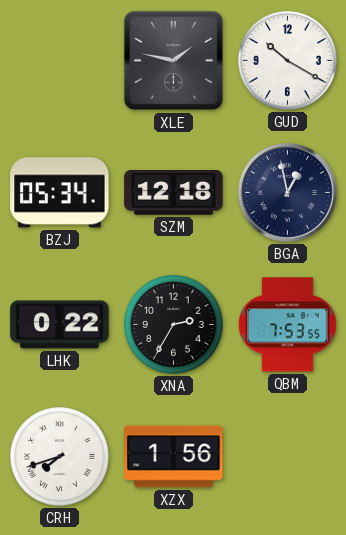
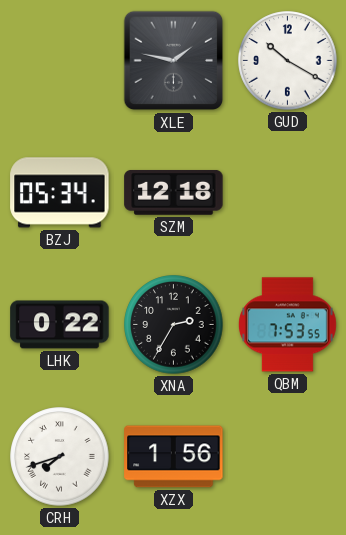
BGA: 12:58 -> none
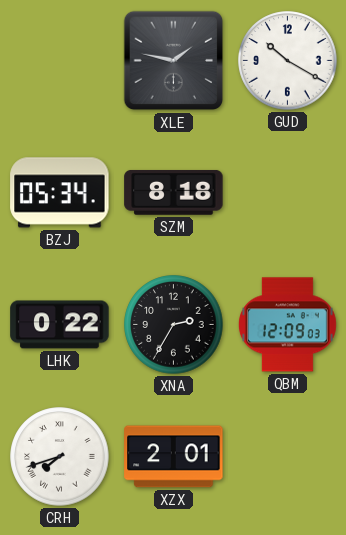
SZM: 12:18 -> 8:18
QBM: 7:53 -> 12:09
XZX: 1:56 -> 2:01
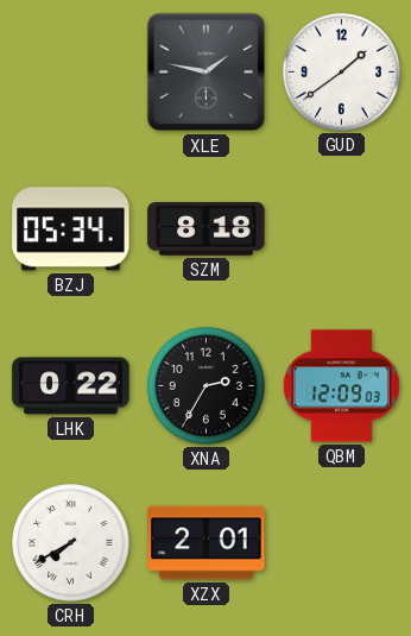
GUD: 10:20 -> 1:39
CRH: 7:42 -> 7:40
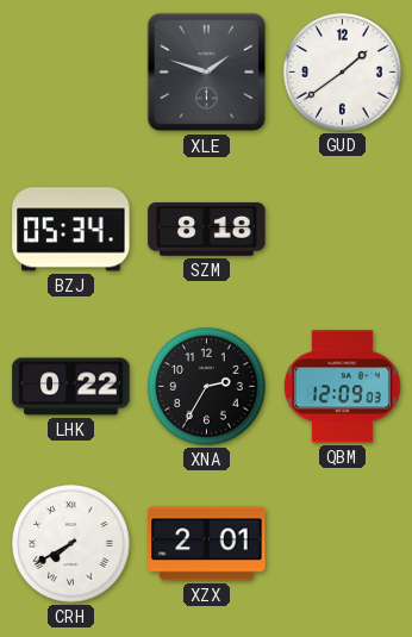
XLE: 1:47 -> 1:48
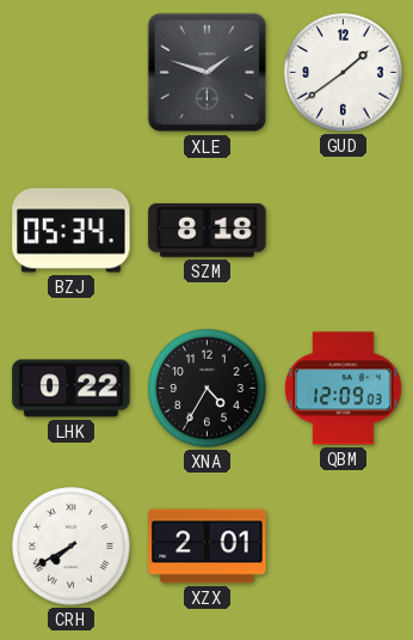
XNA: 2:35 -> 4:35
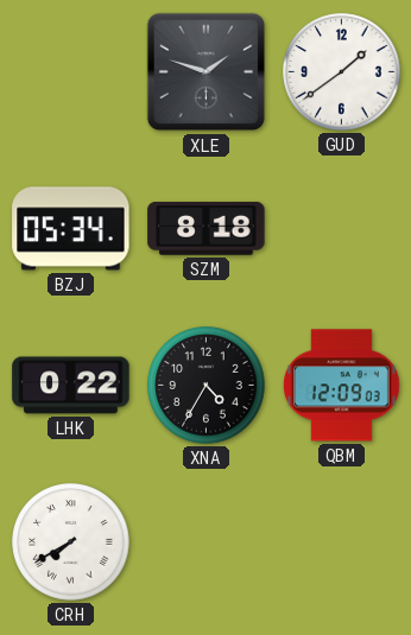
XZX: 2:01 -> none
